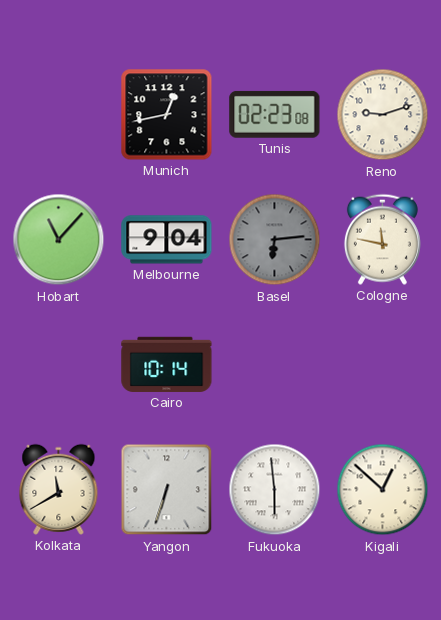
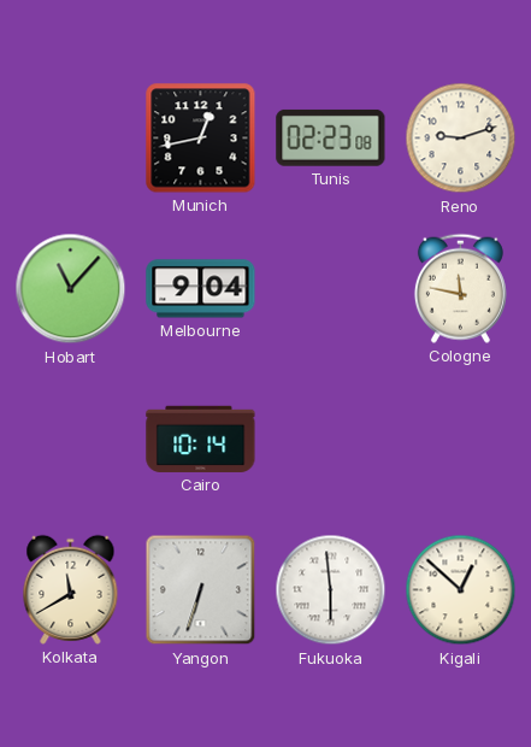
Basel: 6:14 -> none
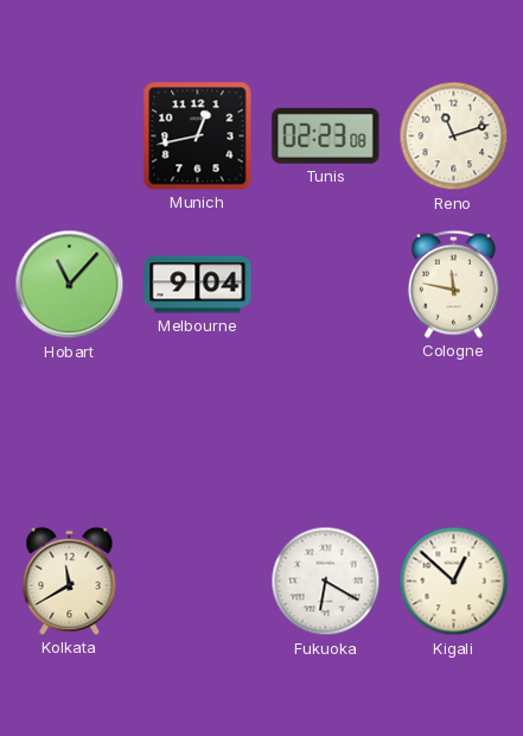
Reno: 9:12 -> 11:12
Cairo: 10:14 -> none
Yangon: 6:33 -> none
Fukuoka: 5:59 -> 6:20
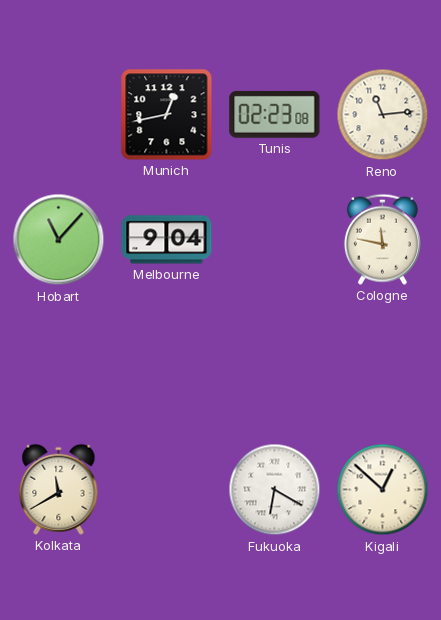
Reno: 11:12 -> 11:14
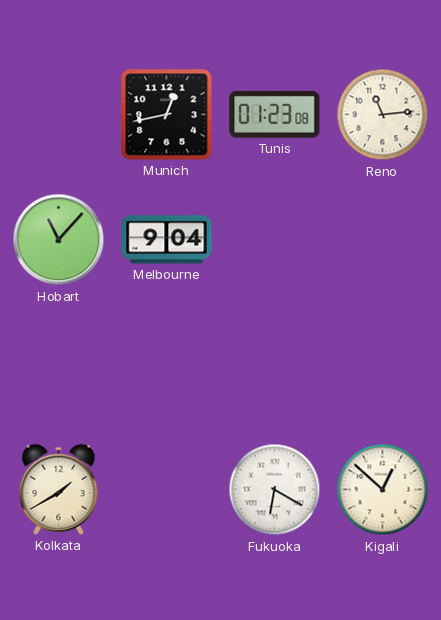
Tunis: 02:23 -> 01:23
Cologne: 11:47 -> none
Kolkata: 11:40 -> 1:40
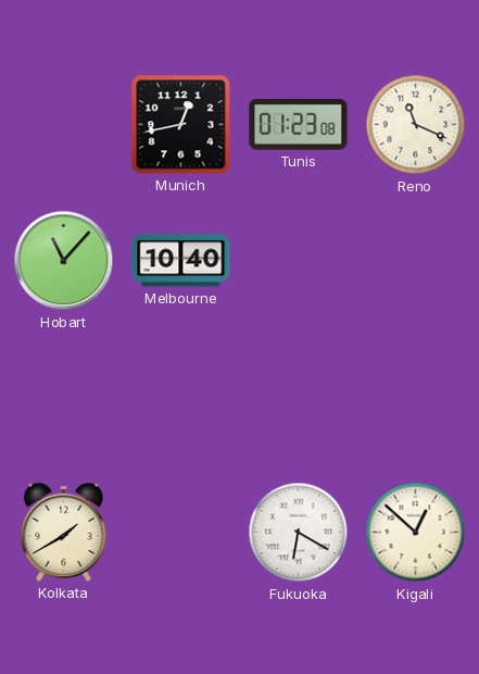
Reno: 11:14 -> 11:19
Melbourne: 9:04 -> 10:40
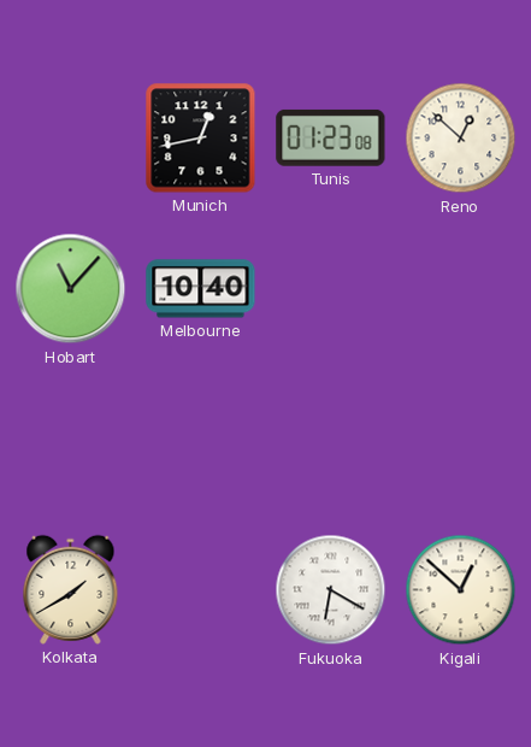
Reno: 11:19 -> 12:52
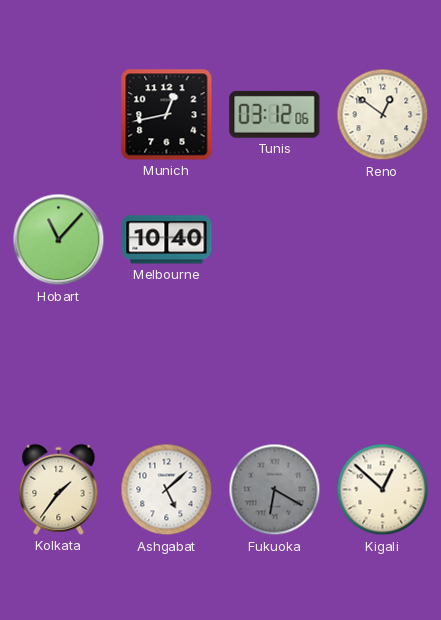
Tunis: 01:23 -> 03:12
Reno: 12:52 -> 12:51
Kolkata: 1:40 -> 1:36
Ashgabat: none -> 5:08
Fukuoka dial: white -> grey
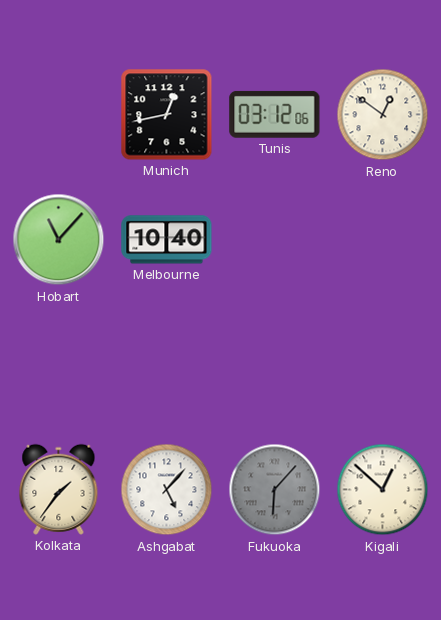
Ashgabat: 5:08 -> 5:07
Fukuoka: 6:20 -> 6:07
